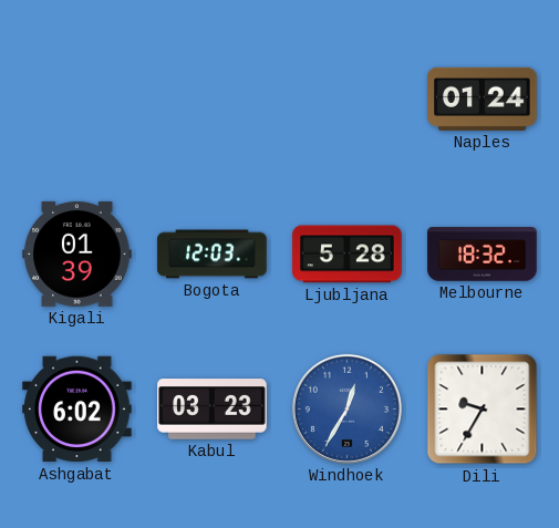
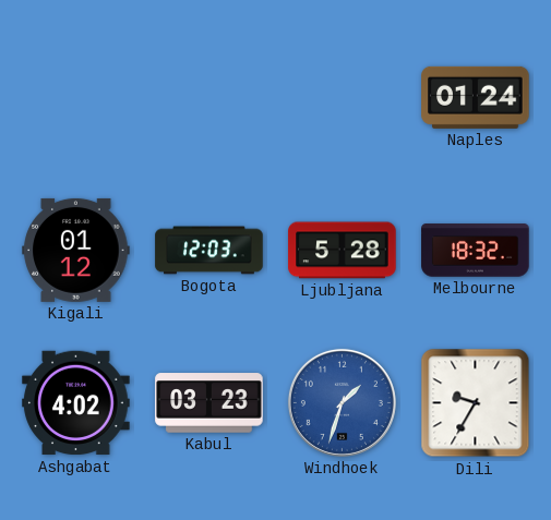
Kigali: 01:39 -> 01:12
Ashgabat: 6:02 -> 4:02
Windhoek: 12:35 -> 1:33
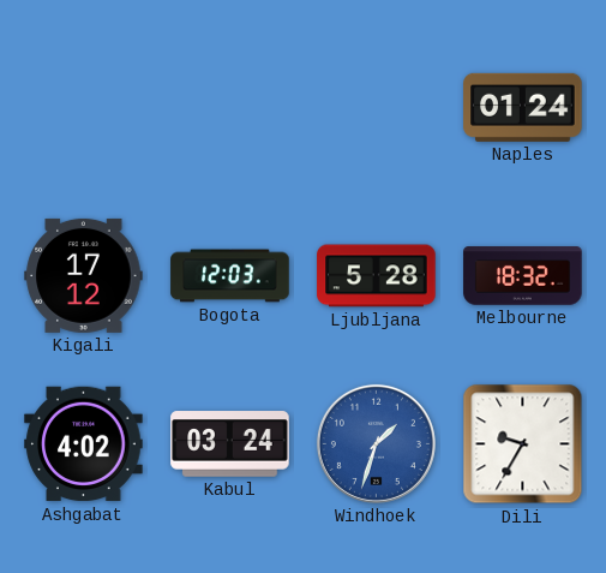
Kigali: 01:12 -> 17:12
Kabul: 03:23 -> 03:24
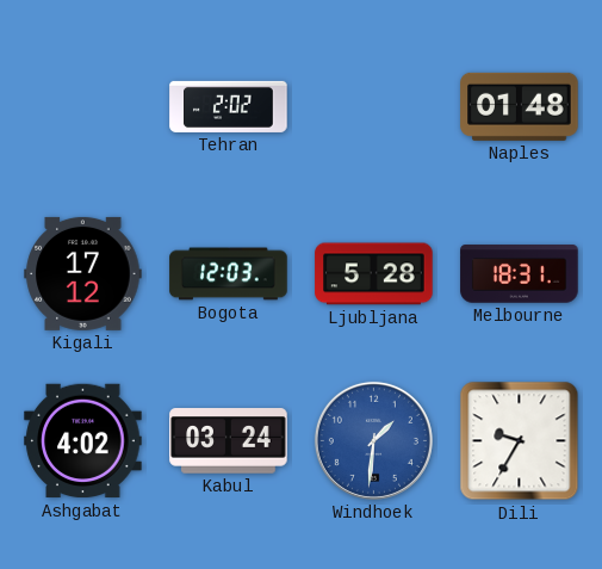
Tehran: none -> 2:02
Naples: 01:24 -> 01:48
Melbourne: 18:32 -> 18:31
Windhoek: 1:33 -> 1:31
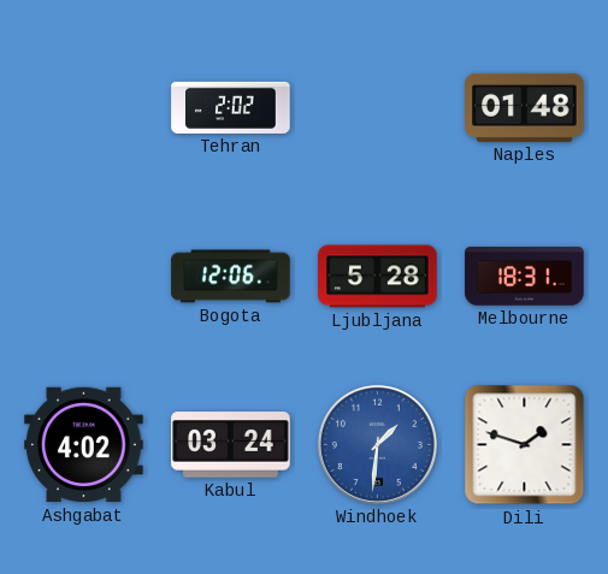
Kigali: 17:12 -> none
Bogota: 12:03 -> 12:06
Dili: 9:35 -> 1:48
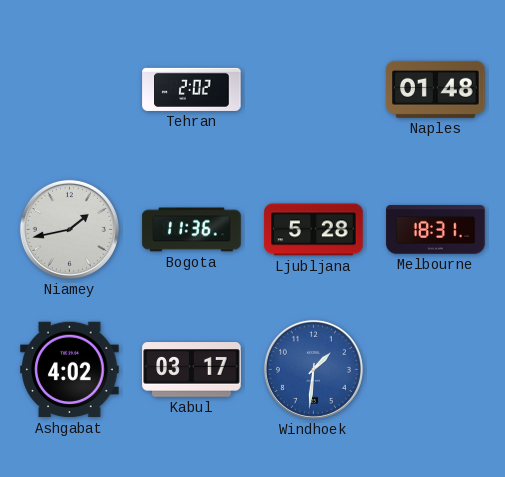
Niamey: none -> 1:43
Bogota: 12:06 -> 11:36
Kabul: 03:24 -> 03:17
Dili: 1:48 -> none
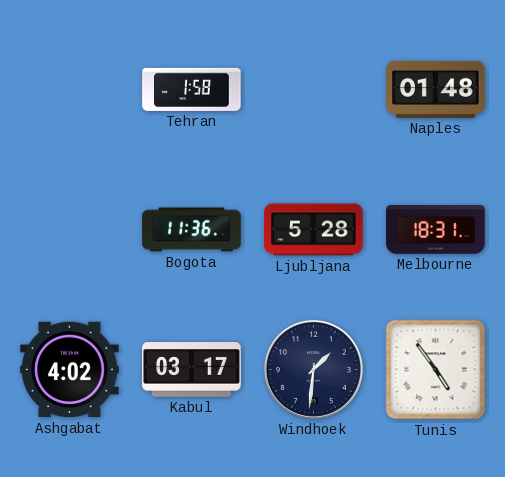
Tehran: 2:02 -> 1:58
Niamey: 1:43 -> none
Windhoek dial: blue -> navy
Tunis: none -> 4:54
